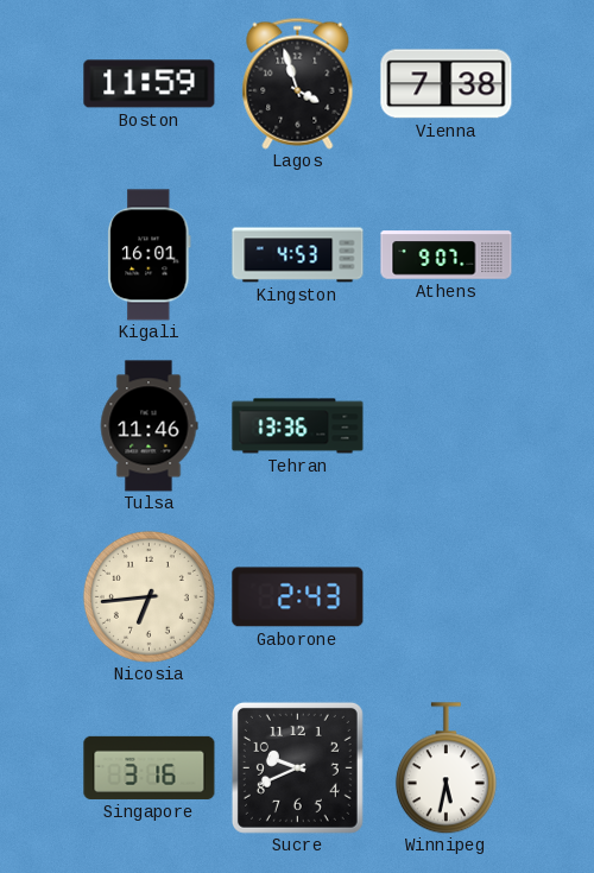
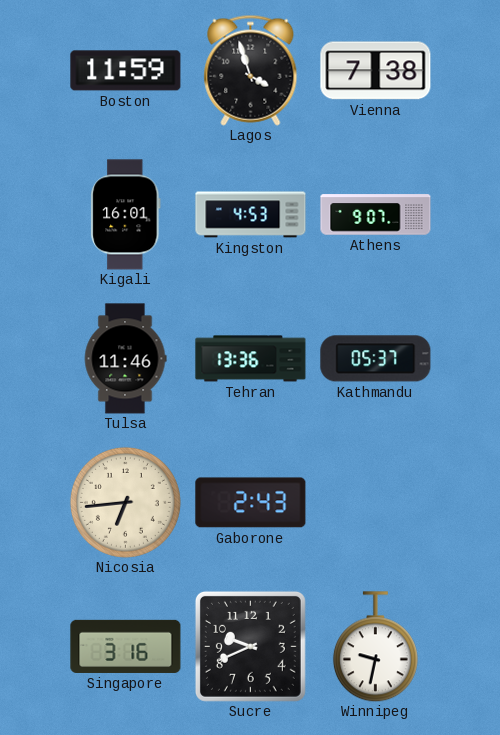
Kathmandu: none -> 05:37
Winnipeg: 5:32 -> 9:32
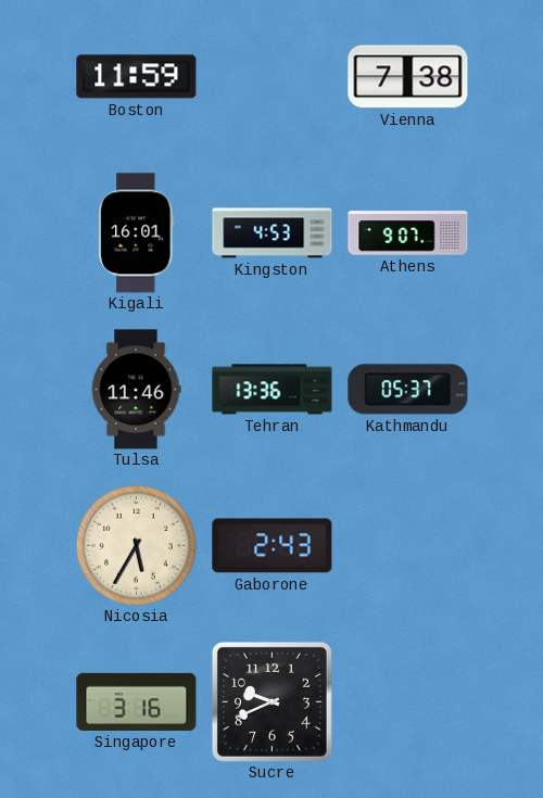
Lagos: 3:57 -> none
Nicosia: 6:44 -> 5:35
Winnipeg: 9:32 -> none
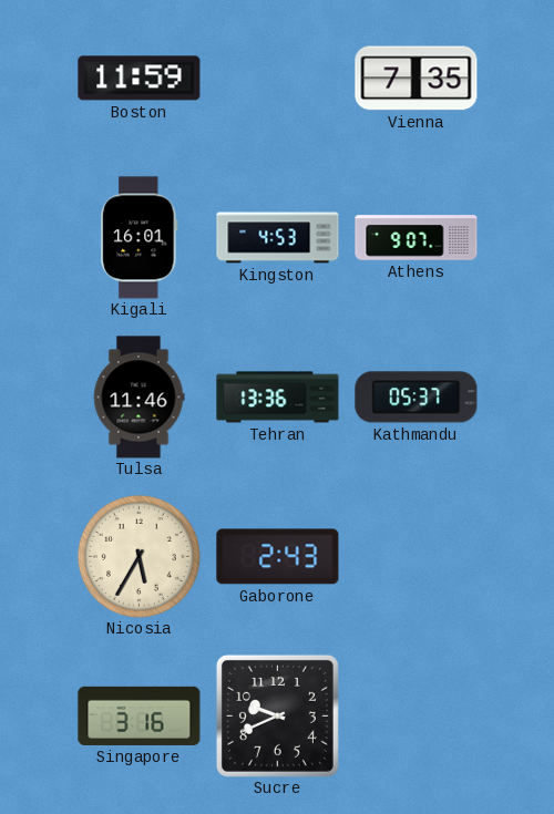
Vienna: 7:38 -> 7:35
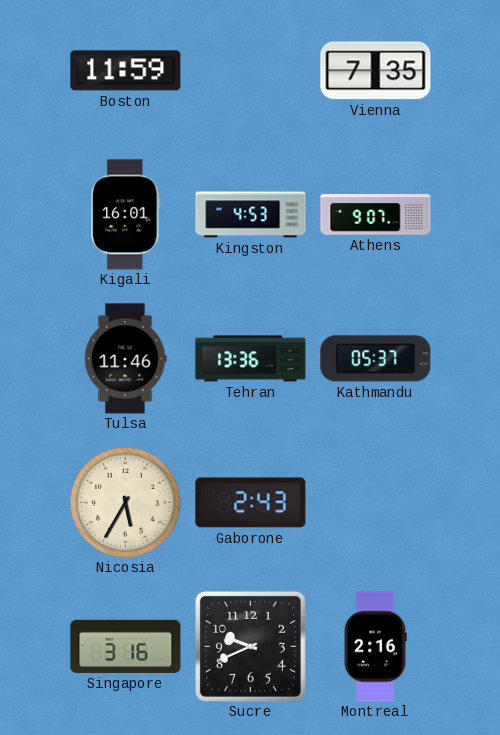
Montreal: none -> 2:16
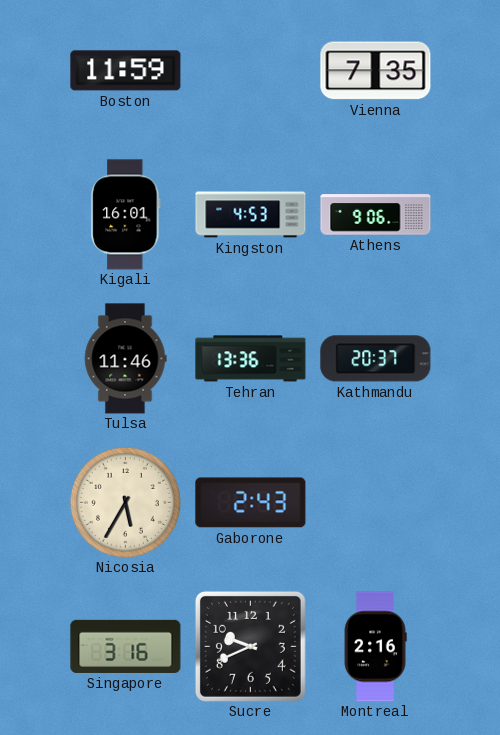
Athens: 9:07 -> 9:06
Kathmandu: 05:37 -> 20:37
